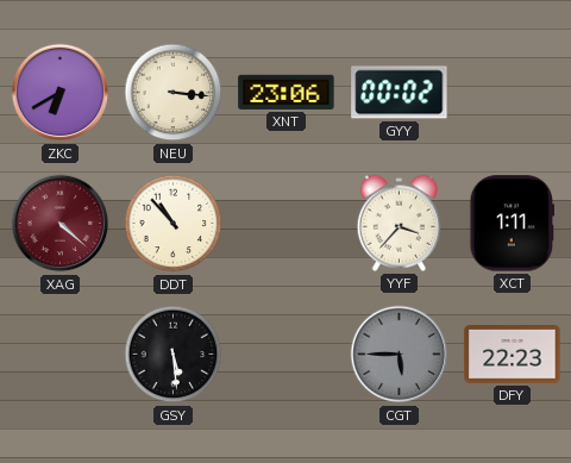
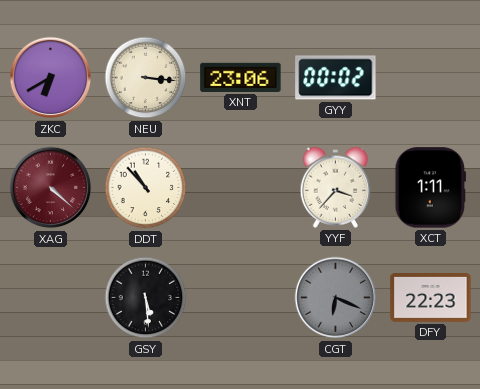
CGT: 5:45 -> 6:19
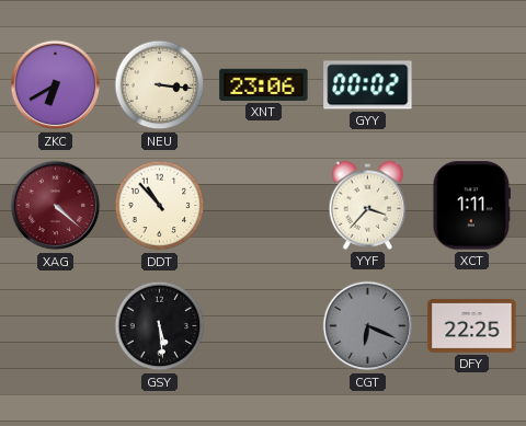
DFY: 22:23 -> 22:25
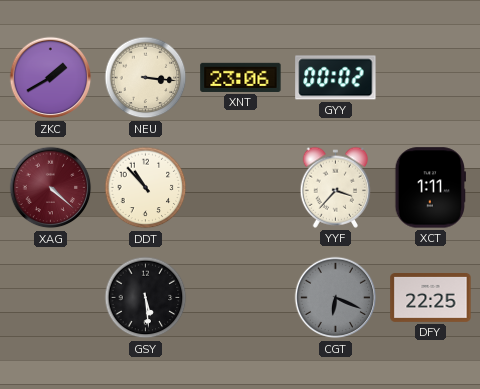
ZKC: 6:40 -> 1:40
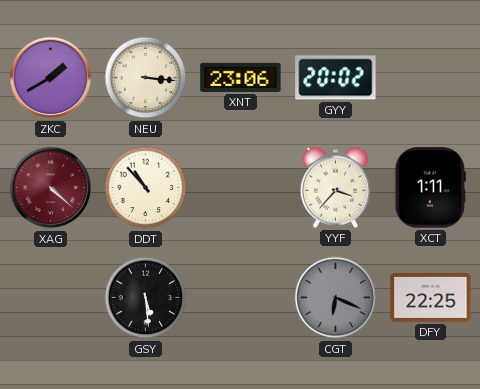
GYY: 00:02 -> 20:02
